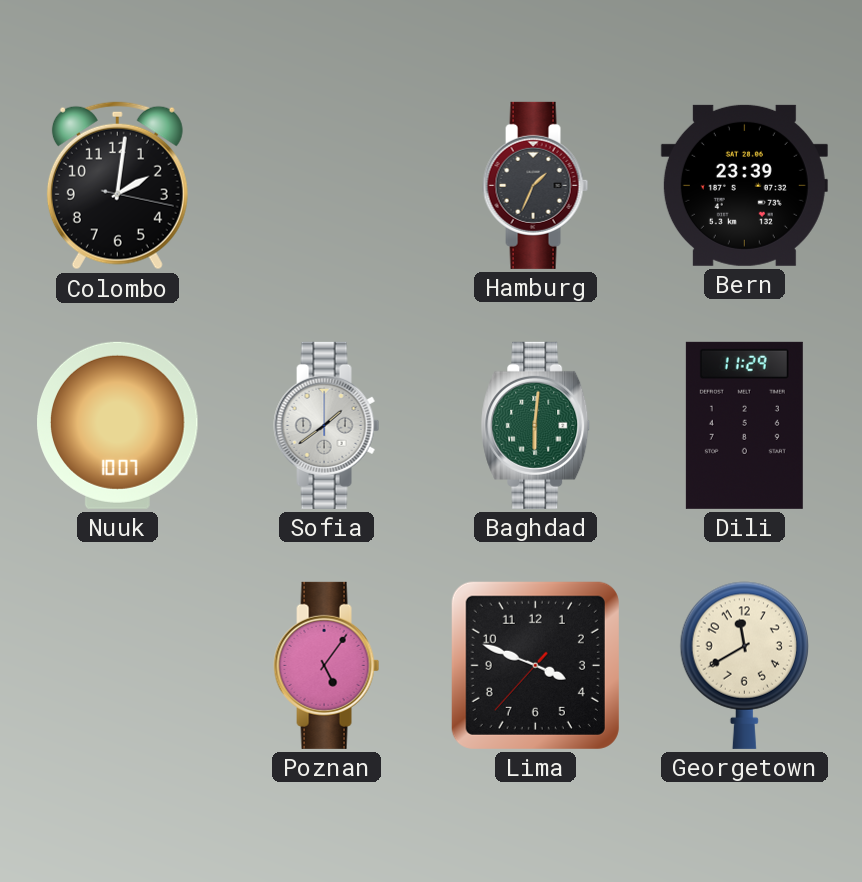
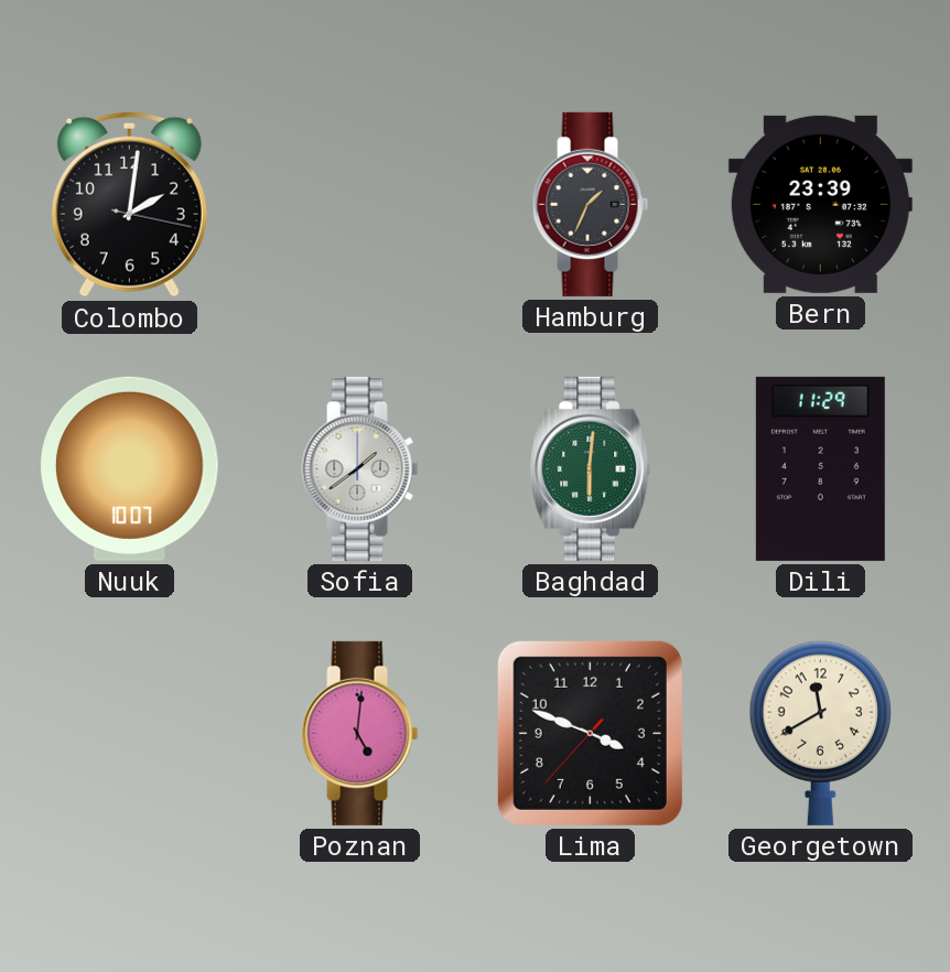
Poznan: 5:06 -> 5:01
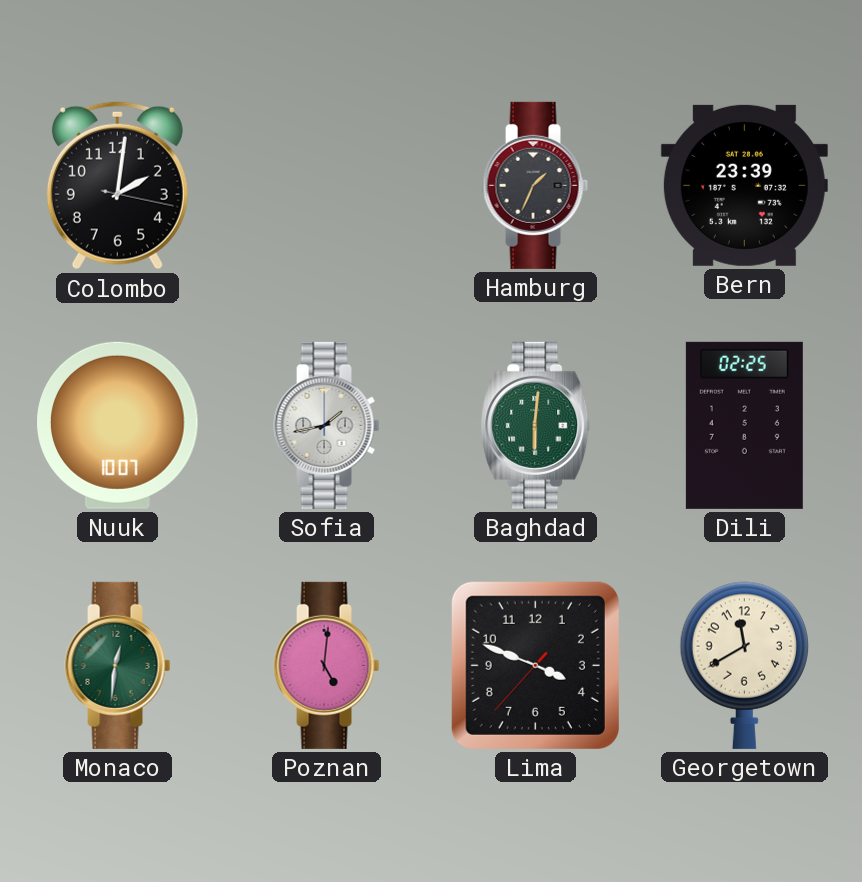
Sofia: 1:39 -> 1:43
Dili: 11:29 -> 02:25
Monaco: none -> 12:31
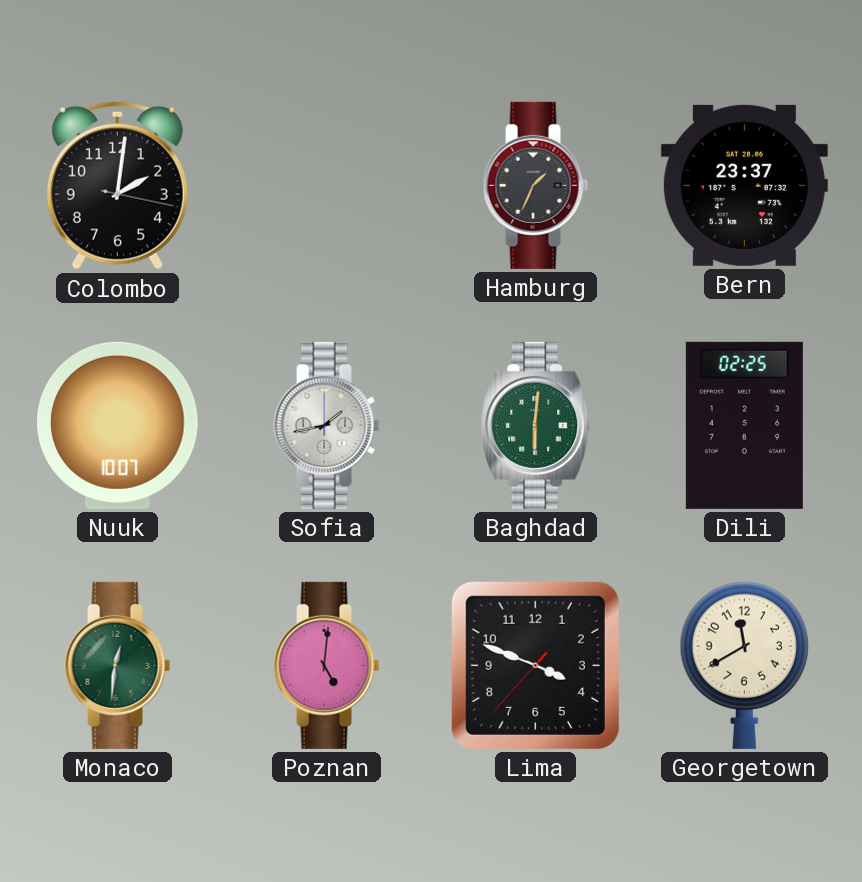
Bern: 23:39 -> 23:37
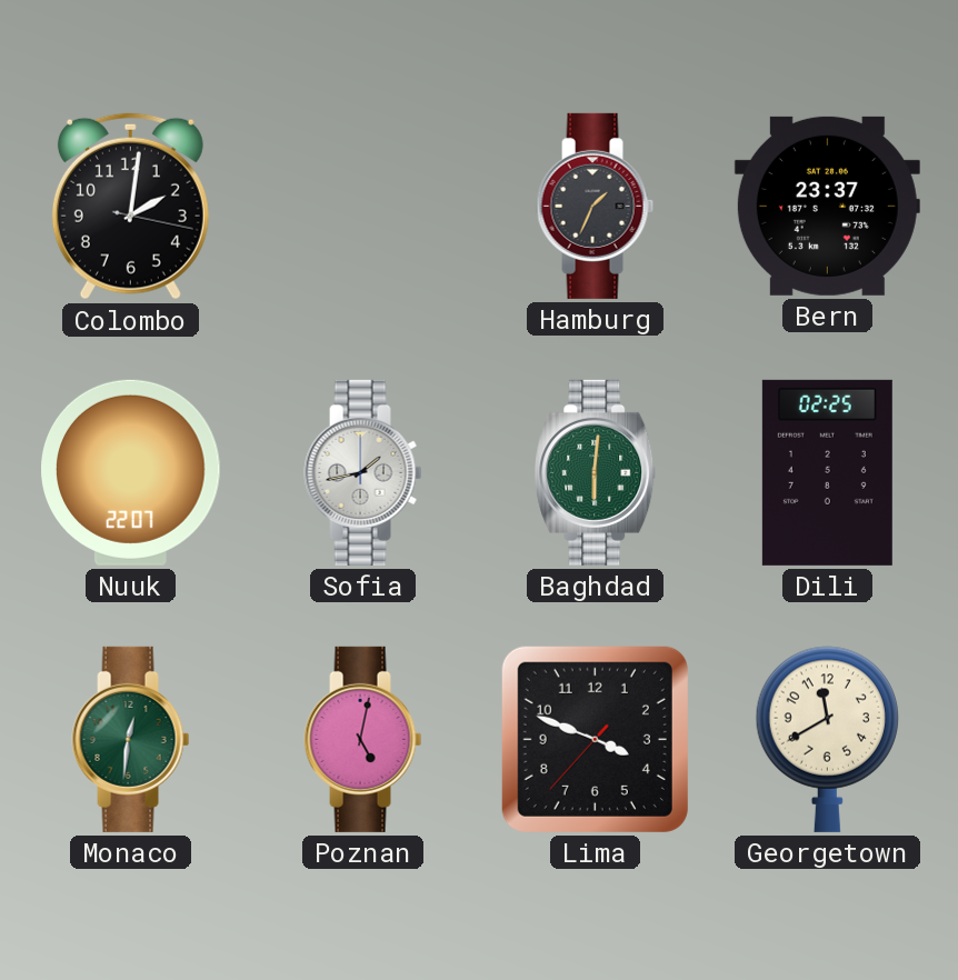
Nuuk: 10:07 -> 22:07
Poznan: 5:01 -> 5:02
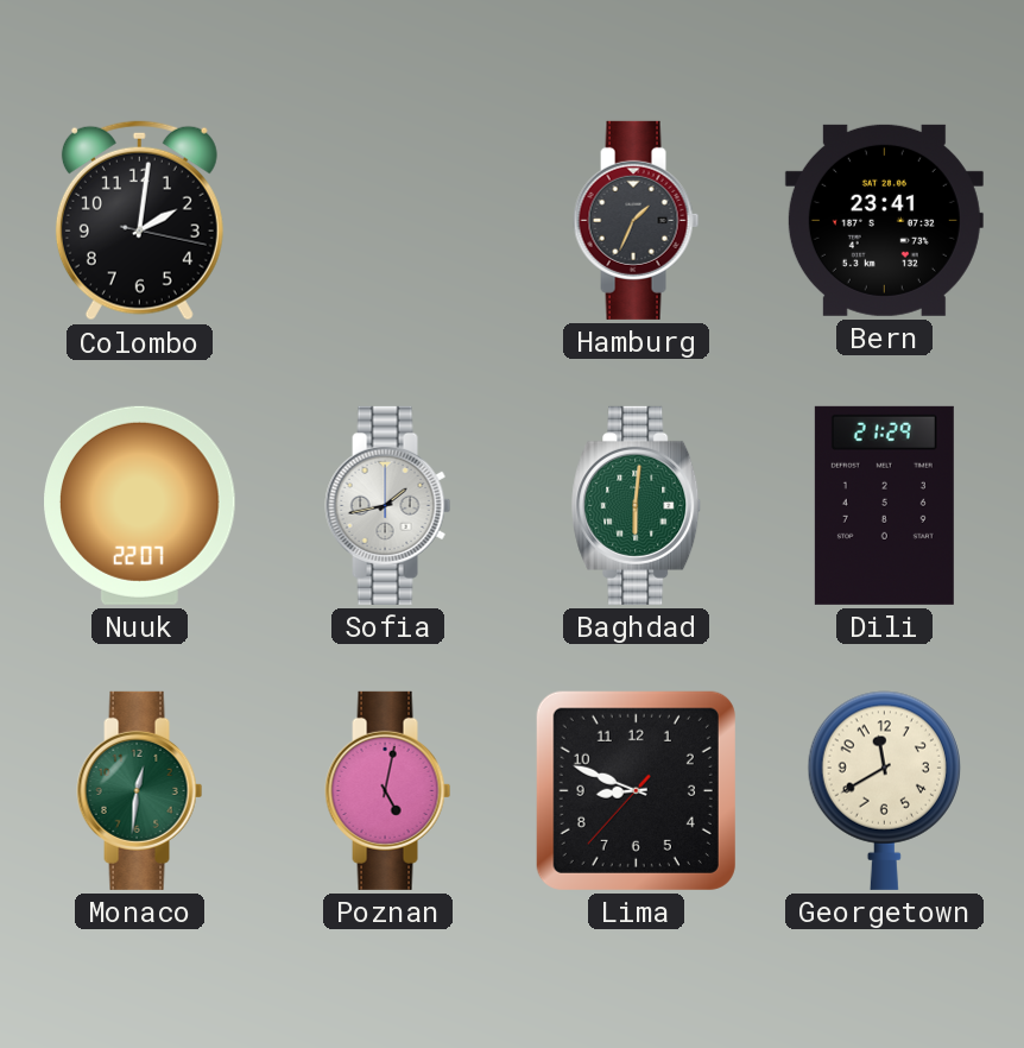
Bern: 23:37 -> 23:41
Dili: 02:25 -> 21:29
Lima: 3:48 -> 8:48
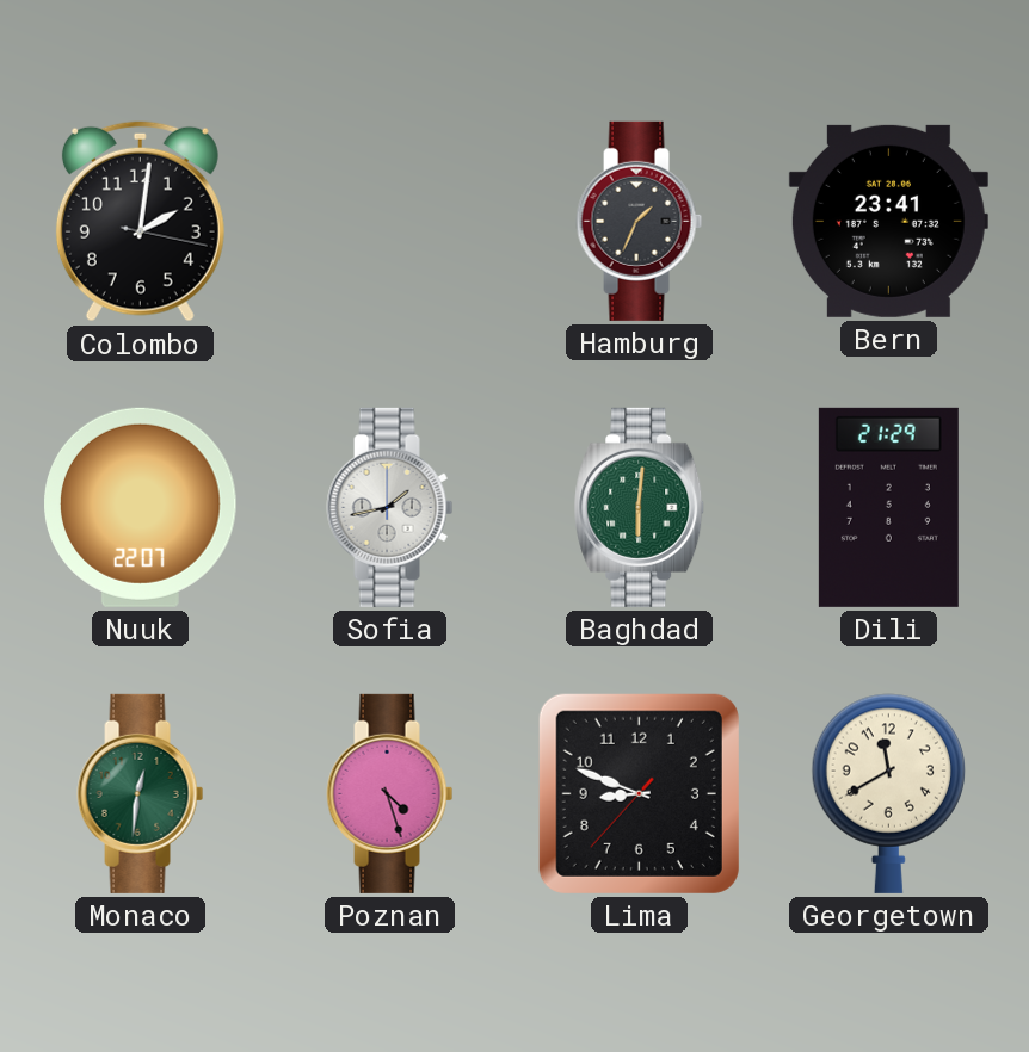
Poznan: 5:02 -> 4:27
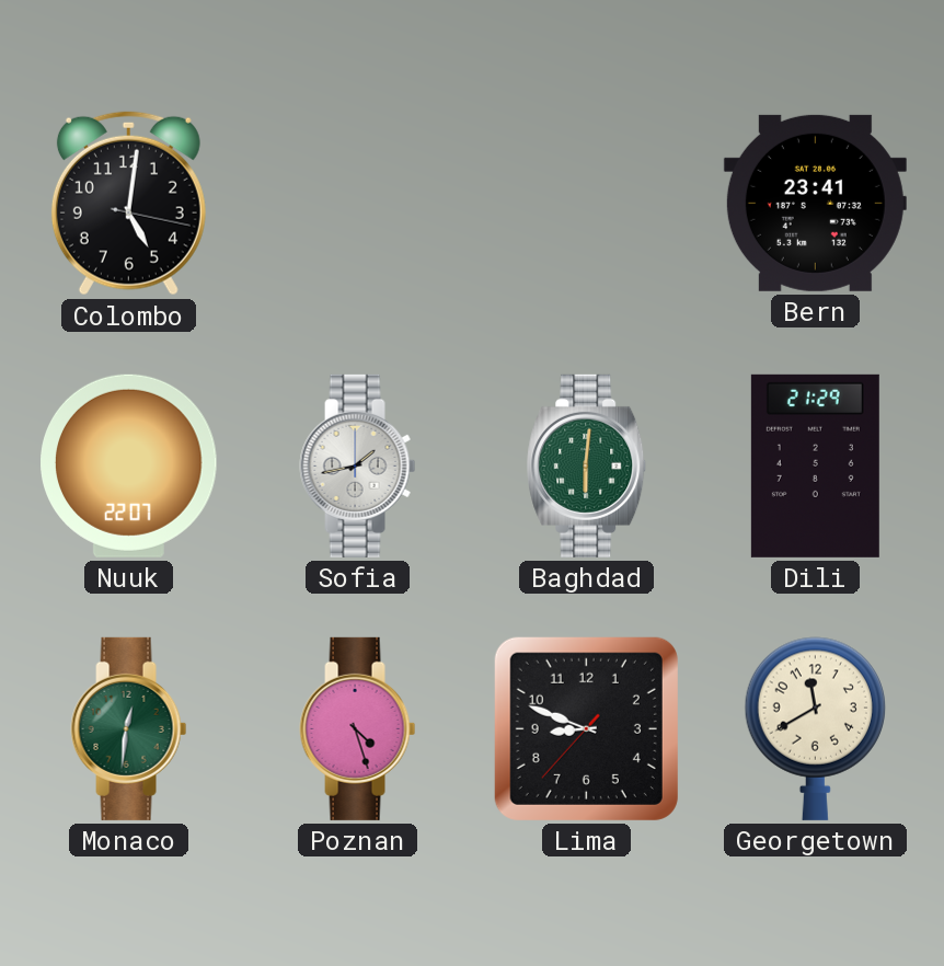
Colombo: 2:01 -> 5:01
Hamburg: 1:34 -> none
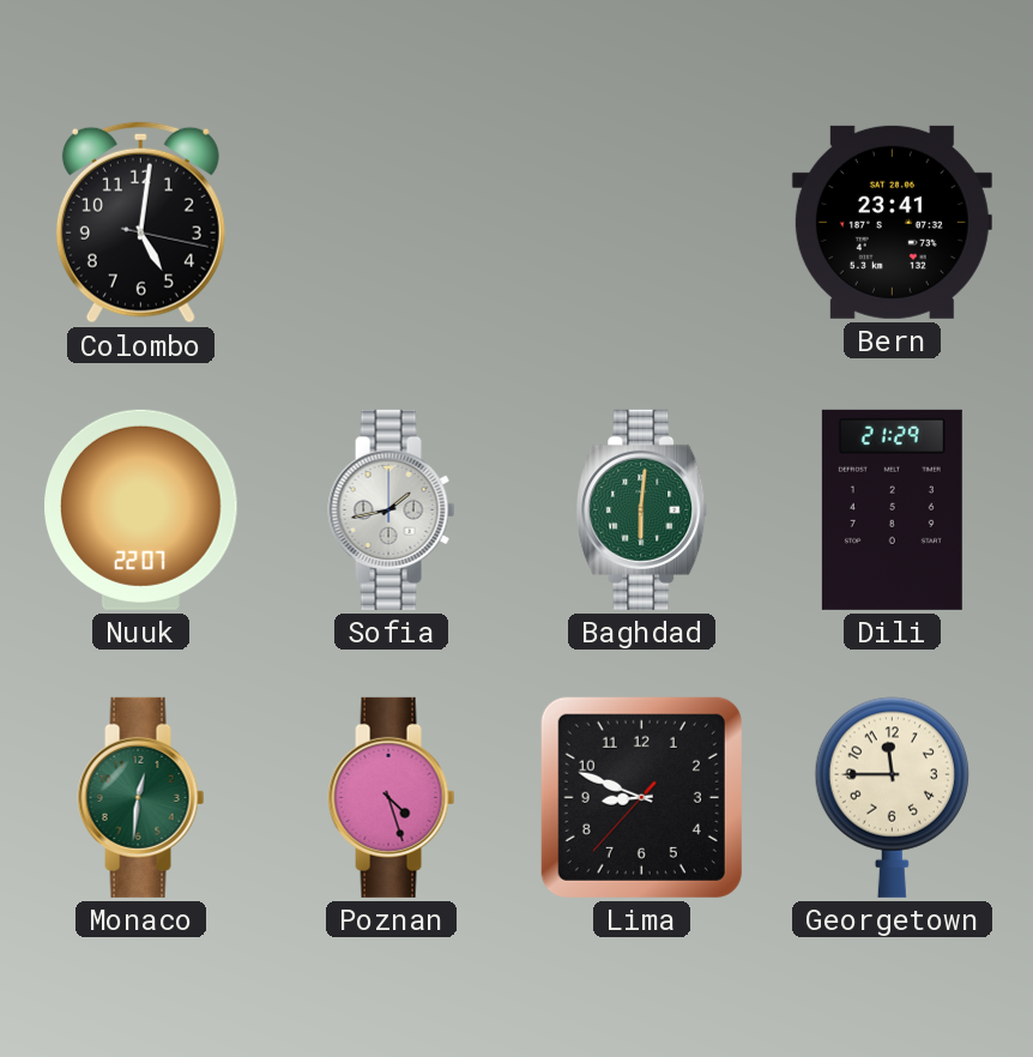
Georgetown: 11:40 -> 11:45
